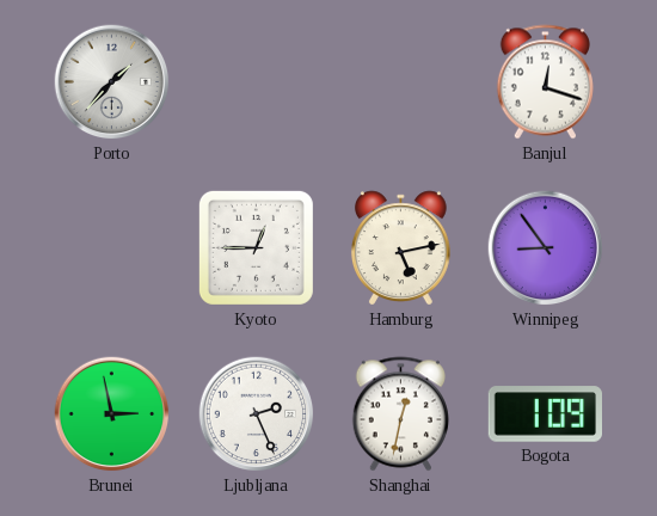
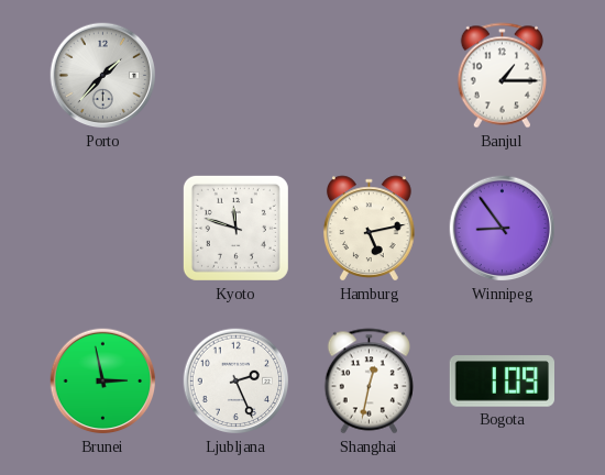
Banjul: 12:18 -> 1:15
Kyoto: 12:45 -> 11:48
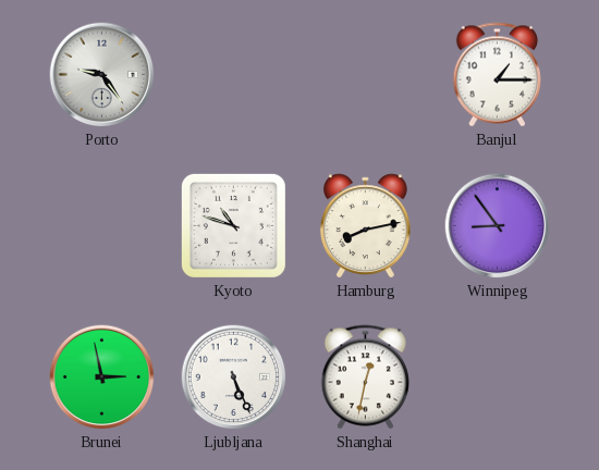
Porto: 1:37 -> 9:24
Kyoto: 11:48 -> 10:48
Hamburg: 5:13 -> 8:13
Ljubljana: 2:26 -> 5:26
Bogota: 1:09 -> none
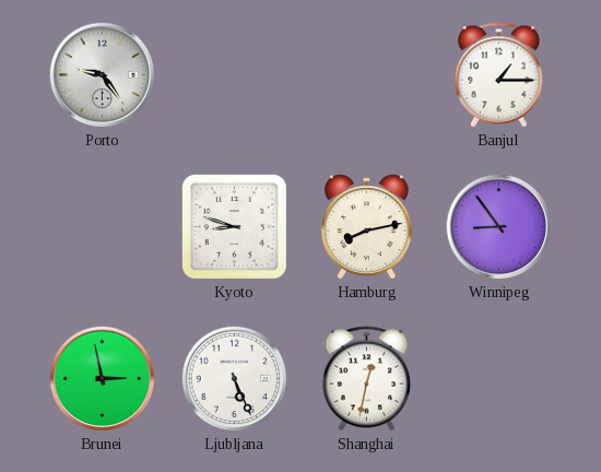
Kyoto: 10:48 -> 8:48
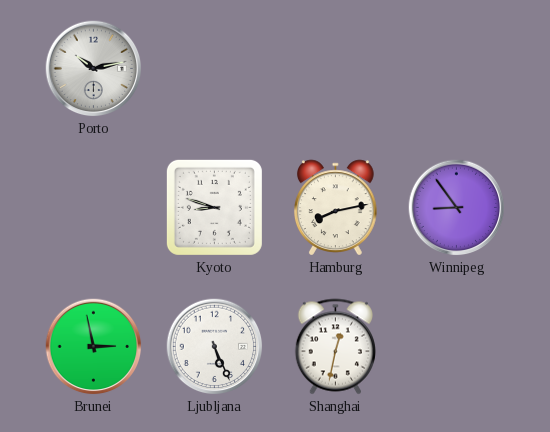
Porto: 9:24 -> 10:13
Banjul: 1:15 -> none
